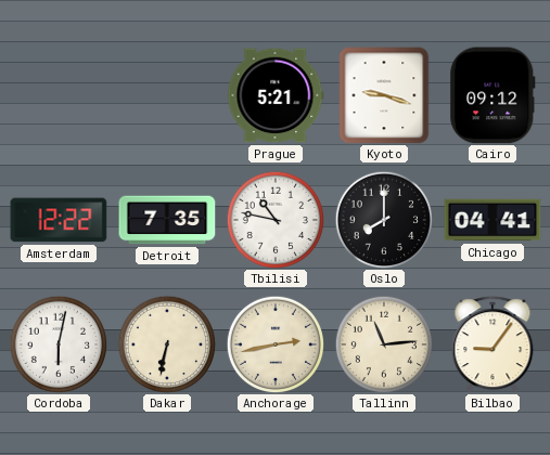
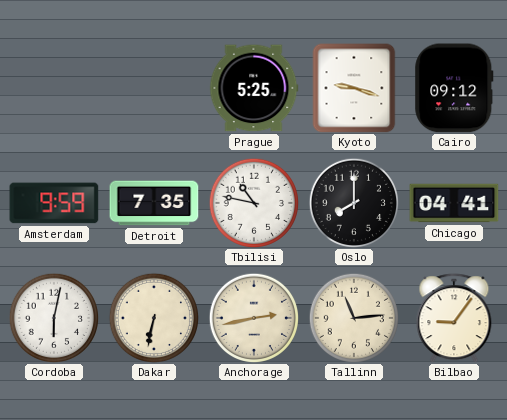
Prague: 5:21 -> 5:25
Amsterdam: 12:22 -> 9:59
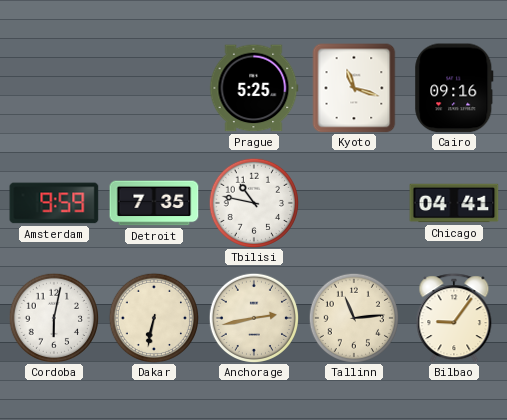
Kyoto: 9:18 -> 11:18
Cairo: 09:12 -> 09:16
Oslo: 8:00 -> none
